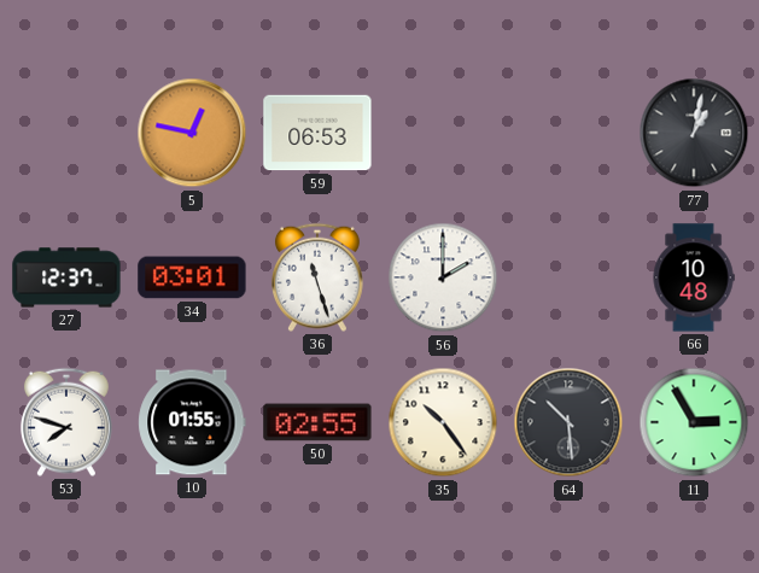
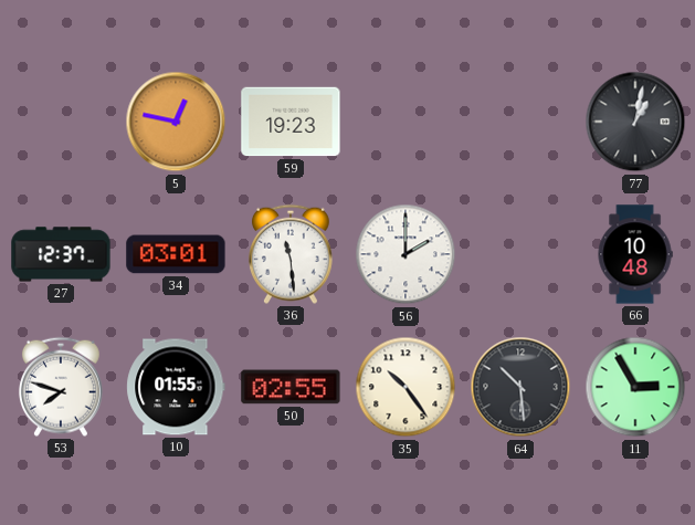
59: 06:53 -> 19:23
36: 11:27 -> 11:29
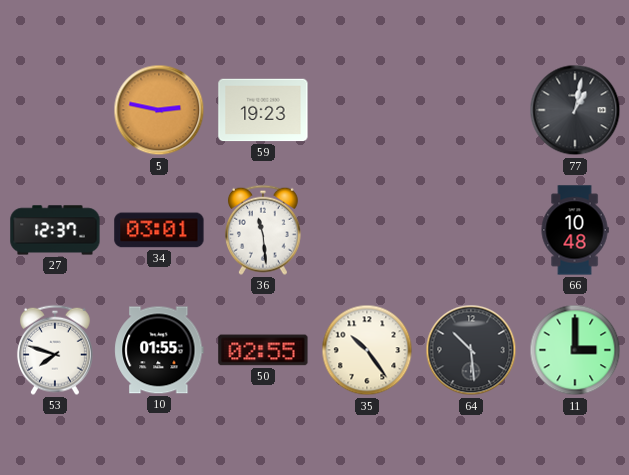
5: 12:47 -> 2:47
56: 2:00 -> none
11: 2:55 -> 3:00
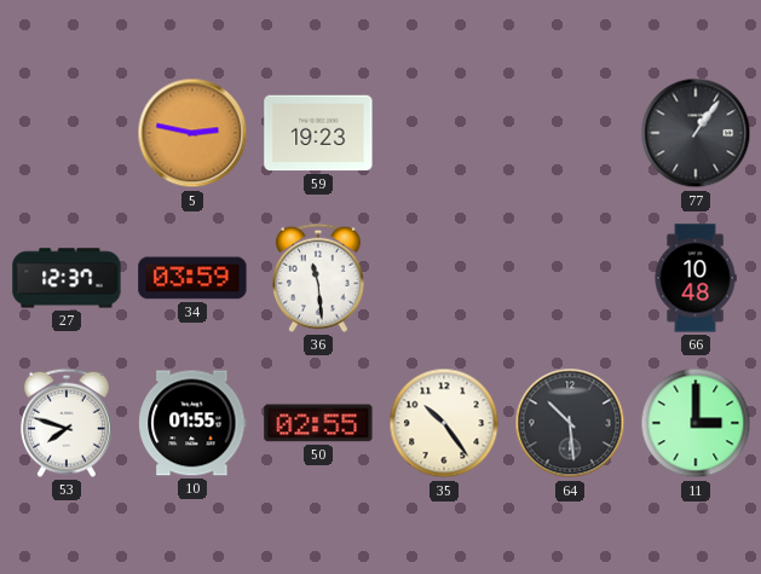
77: 1:02 -> 1:06
34: 03:01 -> 03:59
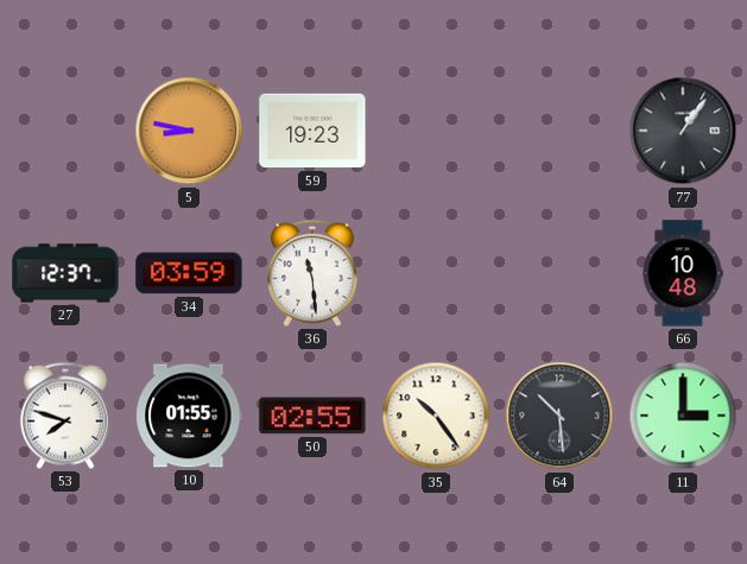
5: 2:47 -> 8:47
